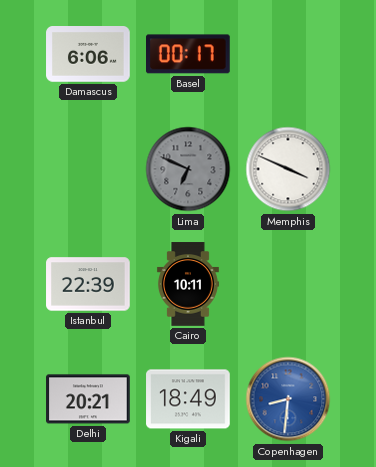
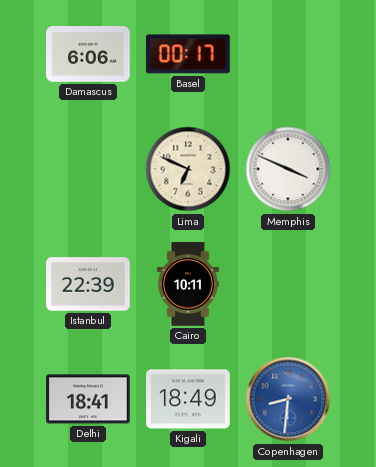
Lima dial: grey -> cream
Delhi: 20:21 -> 18:41
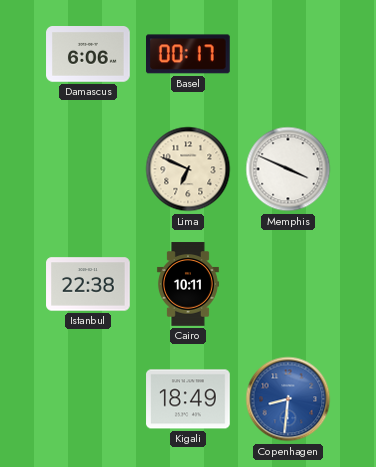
Istanbul: 22:39 -> 22:38
Delhi: 18:41 -> none
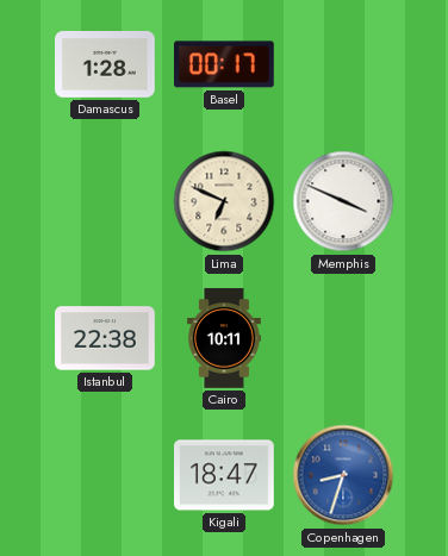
Damascus: 6:06 -> 1:28
Kigali: 18:49 -> 18:47
Copenhagen: 8:31 -> 8:33
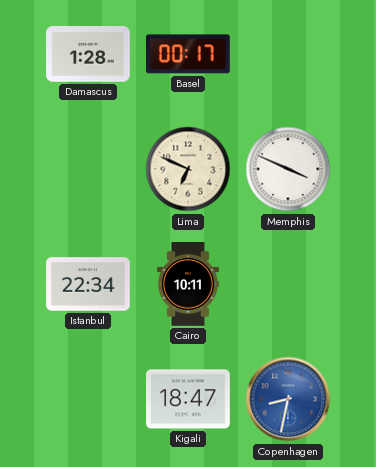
Istanbul: 22:38 -> 22:34
Copenhagen: 8:33 -> 8:32
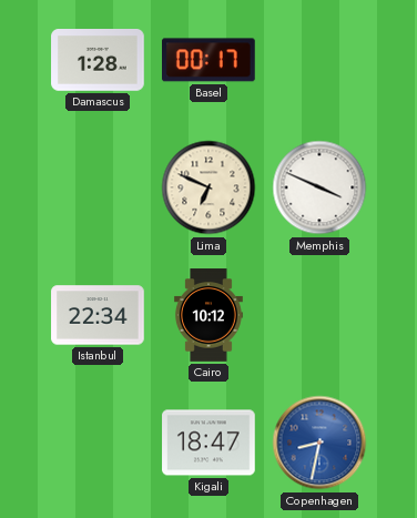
Cairo: 10:11 -> 10:12
